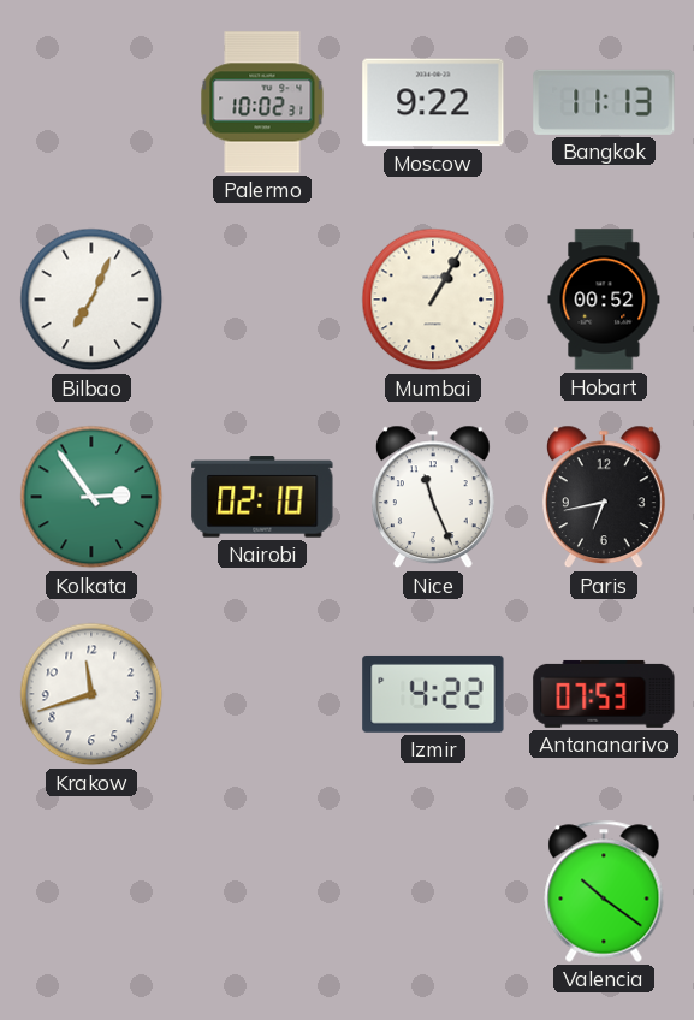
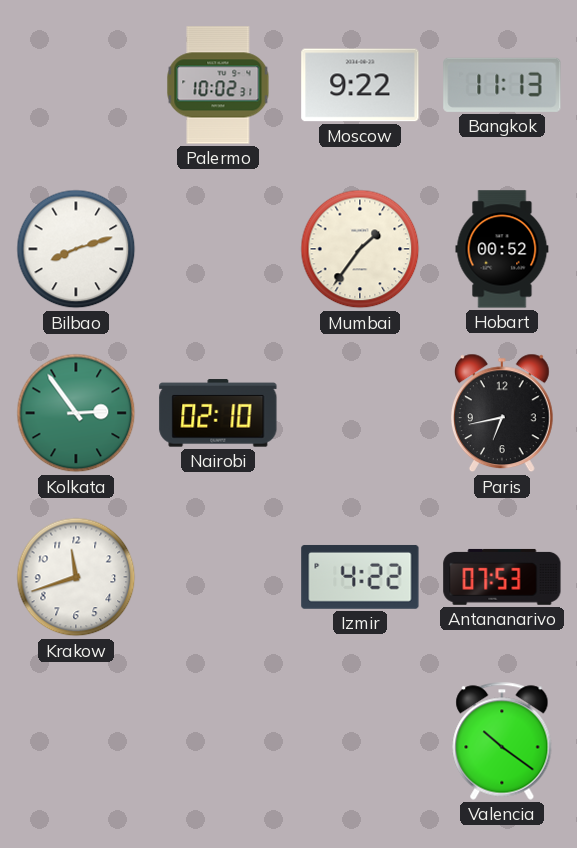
Bilbao: 7:04 -> 8:12
Mumbai: 1:05 -> 1:36
Nice: 11:26 -> none
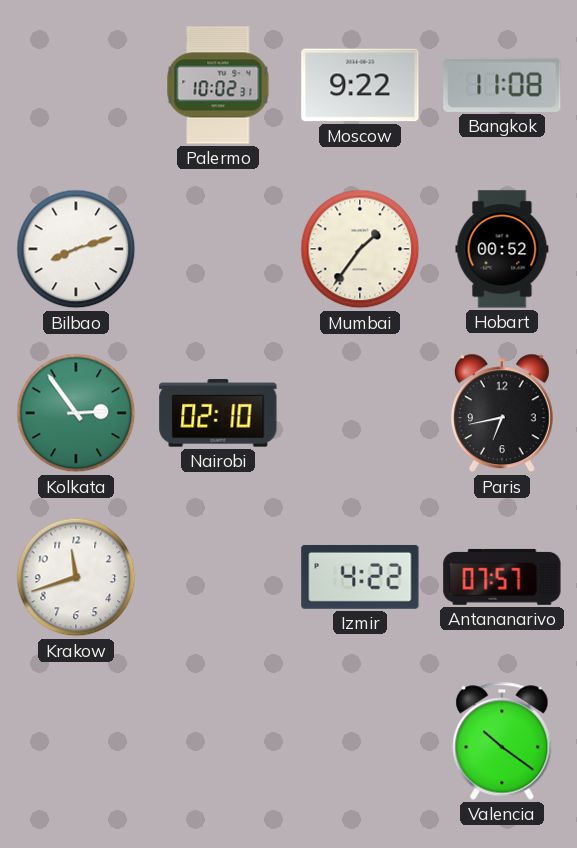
Bangkok: 11:13 -> 11:08
Antananarivo: 07:53 -> 07:57
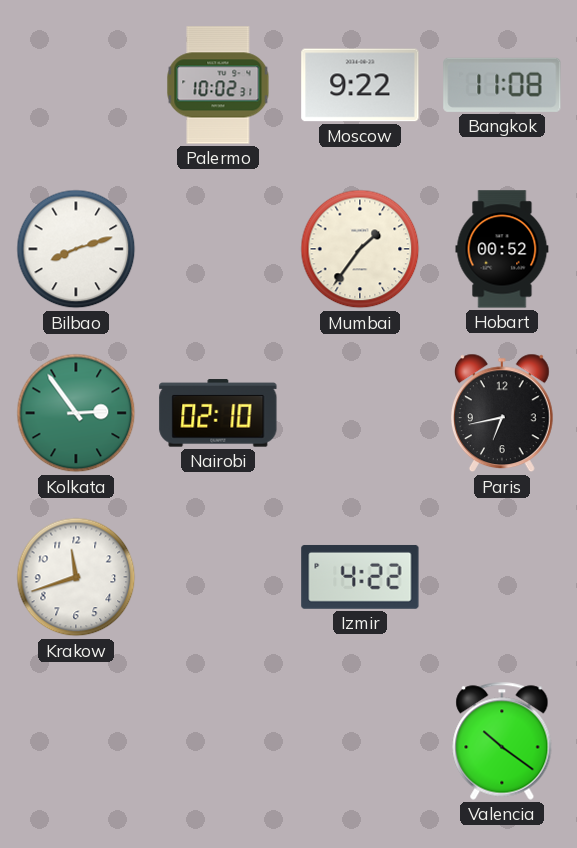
Antananarivo: 07:57 -> none
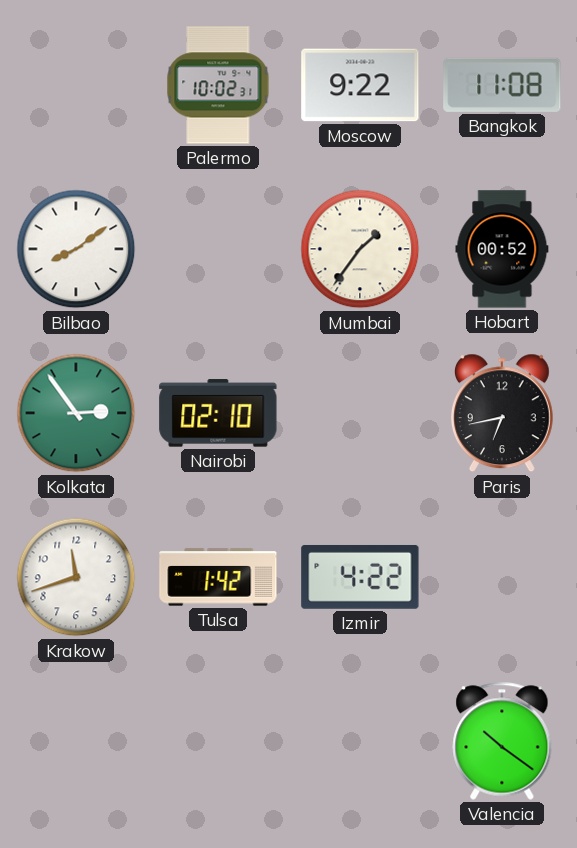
Bilbao: 8:12 -> 8:09
Tulsa: none -> 1:42
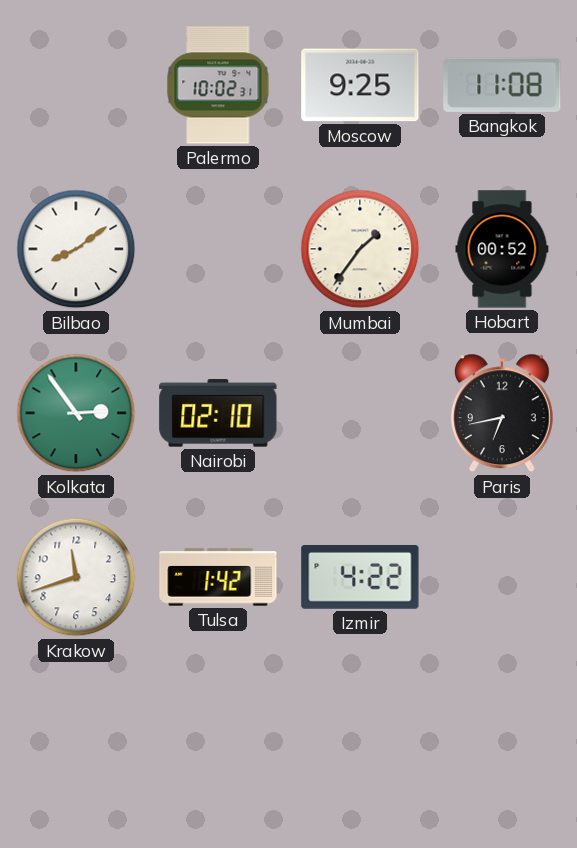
Moscow: 9:22 -> 9:25
Valencia: 10:21 -> none
